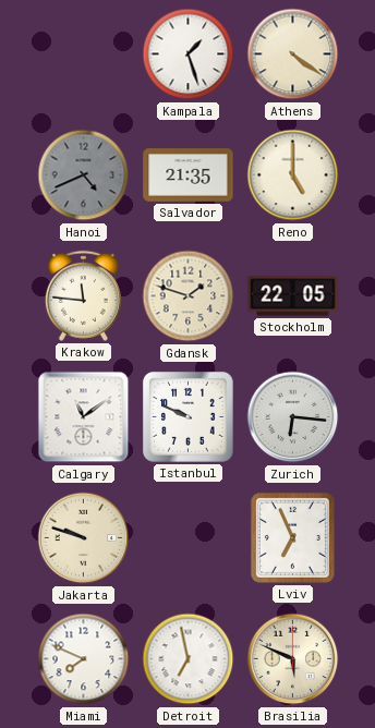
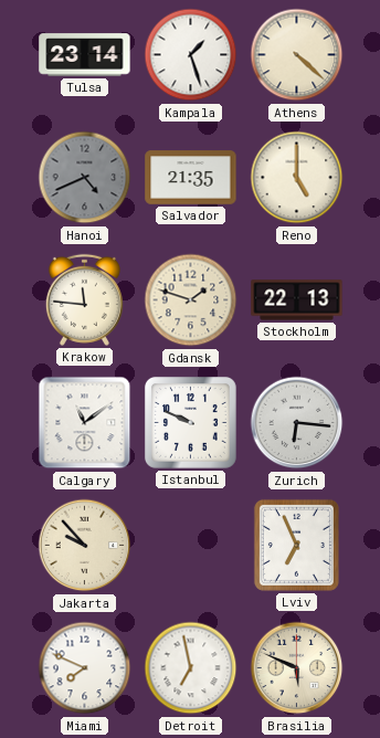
Tulsa: none -> 23:14
Athens: 4:21 -> 4:22
Stockholm: 22:05 -> 22:13
Jakarta: 9:48 -> 9:53
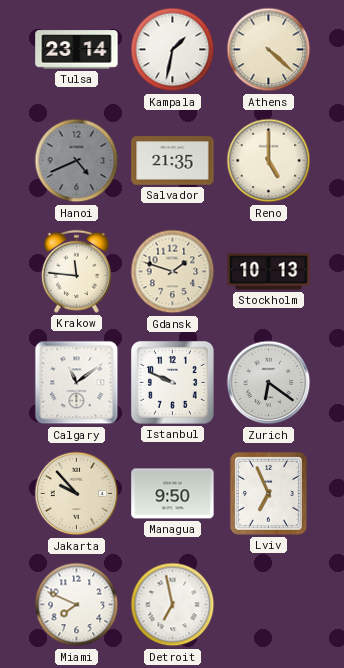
Kampala: 1:27 -> 1:32
Stockholm: 22:13 -> 10:13
Zurich: 6:16 -> 6:21
Managua: none -> 9:50
Brasilia: 5:49 -> none
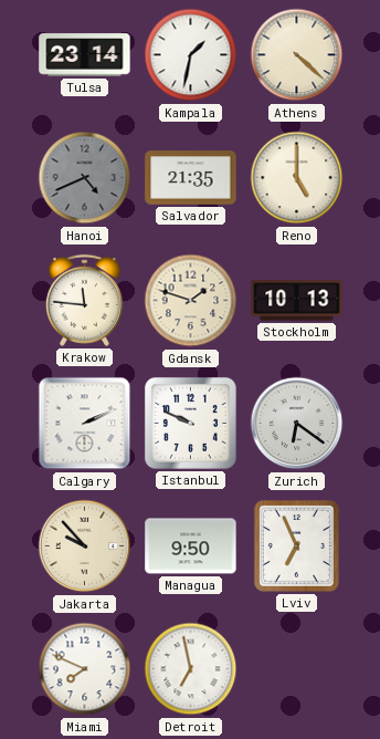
Calgary: 11:09 -> 2:11
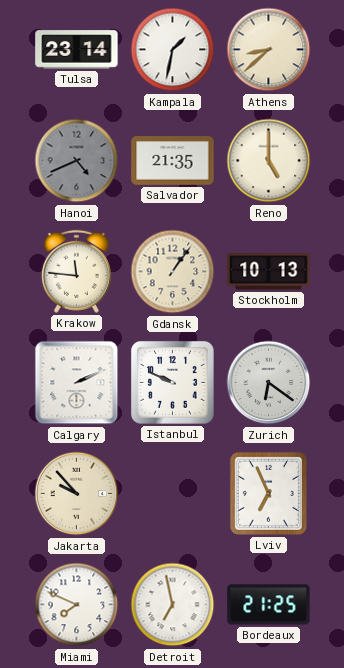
Athens: 4:22 -> 8:38
Gdansk: 1:48 -> 1:06
Managua: 9:50 -> none
Bordeaux: none -> 21:25
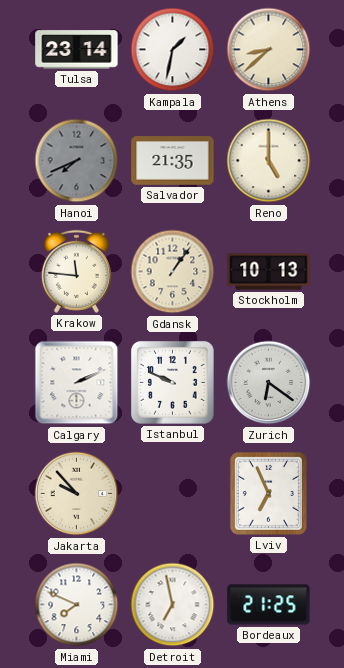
Hanoi: 4:41 -> 7:41
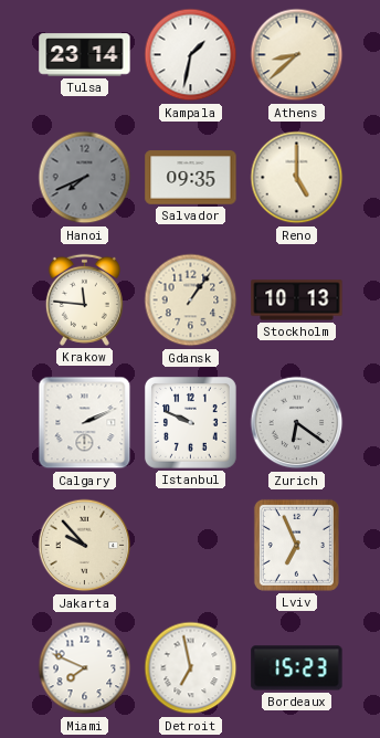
Salvador: 21:35 -> 09:35
Bordeaux: 21:25 -> 15:23
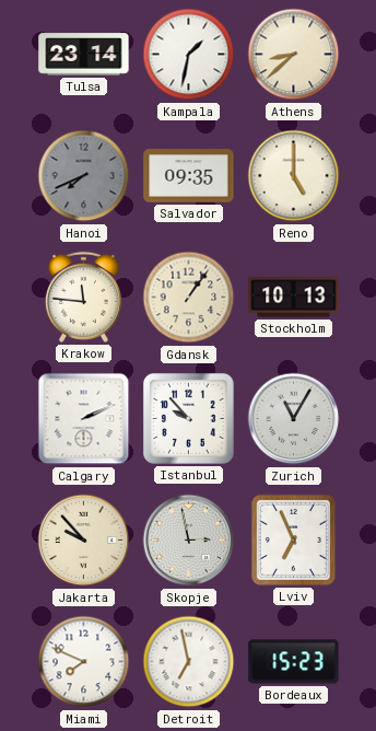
Istanbul: 9:49 -> 9:53
Zurich: 6:21 -> 11:05
Skopje: none -> 2:58
